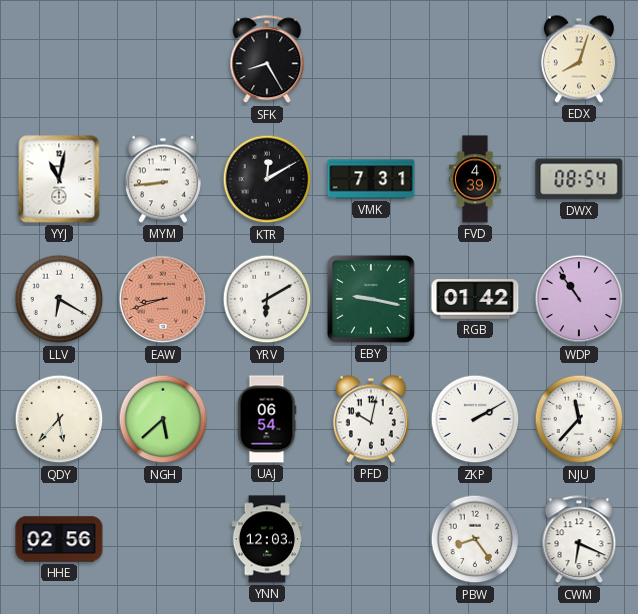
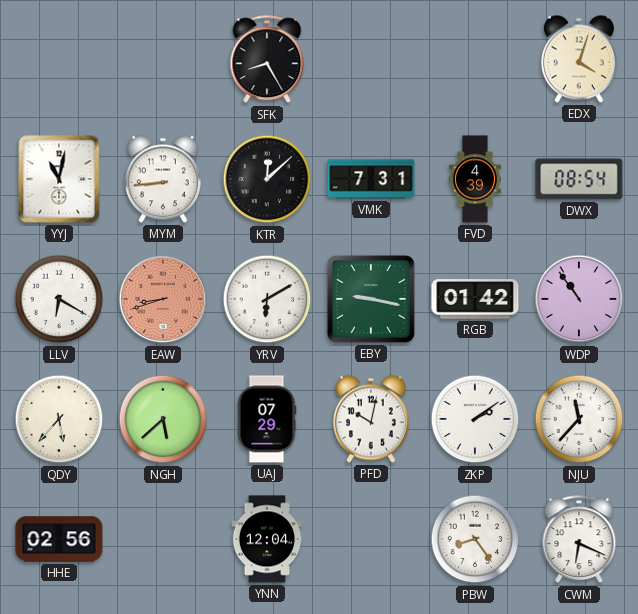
EDX: 8:03 -> 4:03
KTR: 12:10 -> 12:08
UAJ: 06:54 -> 07:29
ZKP: 2:10 -> 2:09
YNN: 12:03 -> 12:04
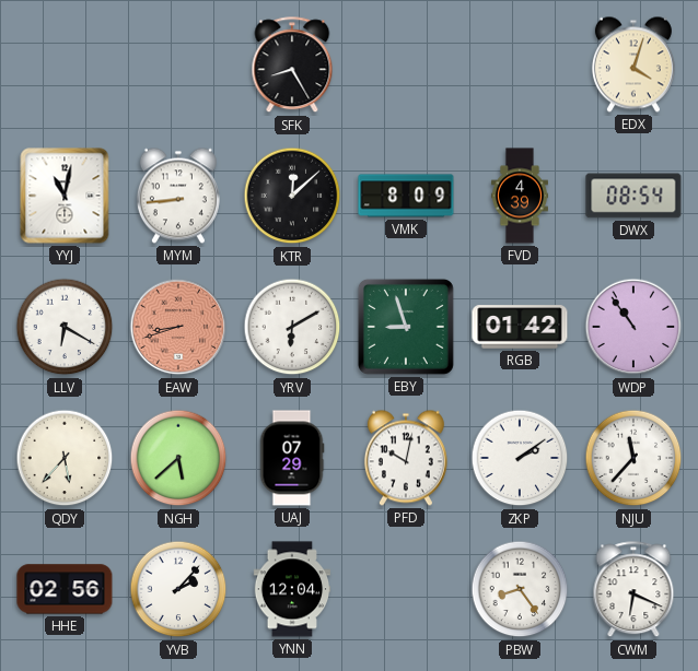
VMK: 7:31 -> 8:09
EBY: 9:17 -> 8:57
YVB: none -> 2:07
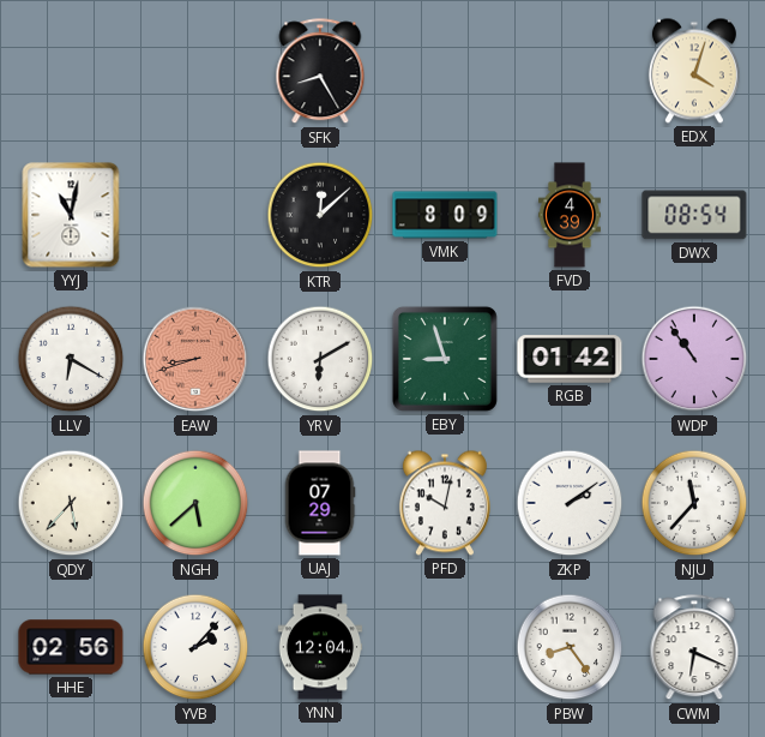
MYM: 8:44 -> none
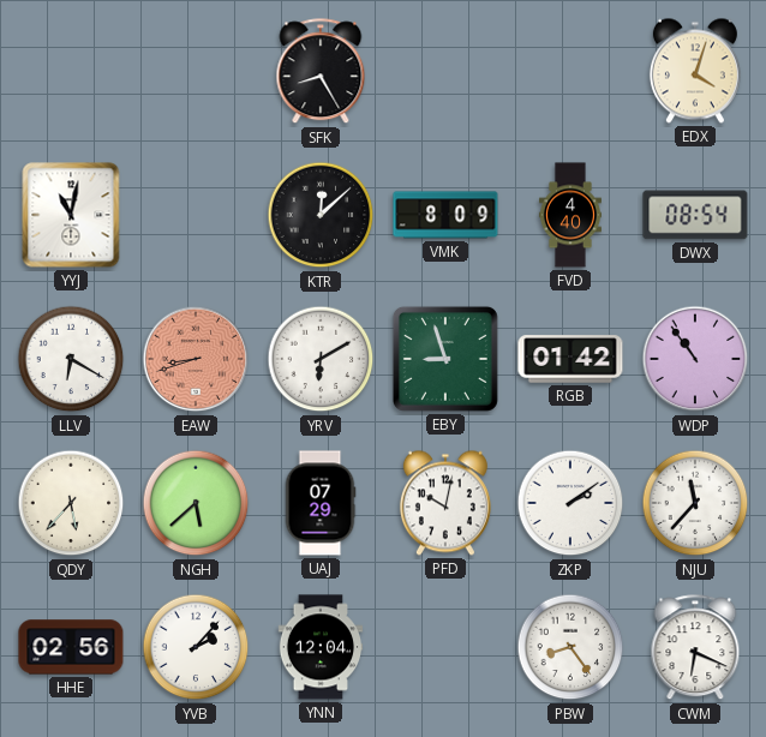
FVD: 4:39 -> 4:40
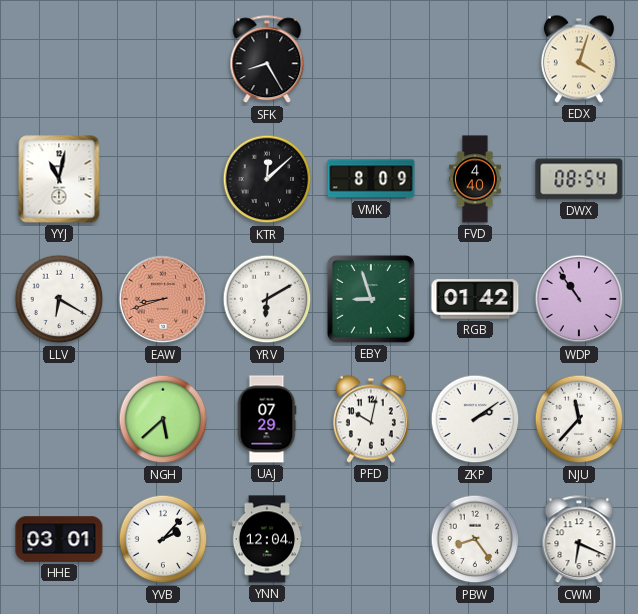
QDY: 5:37 -> none
HHE: 02:56 -> 03:01
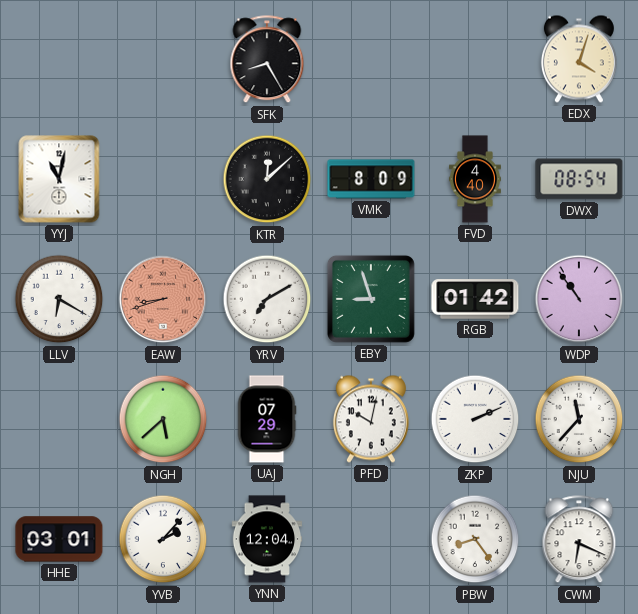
YRV: 6:10 -> 7:10
ZKP: 2:09 -> 2:11
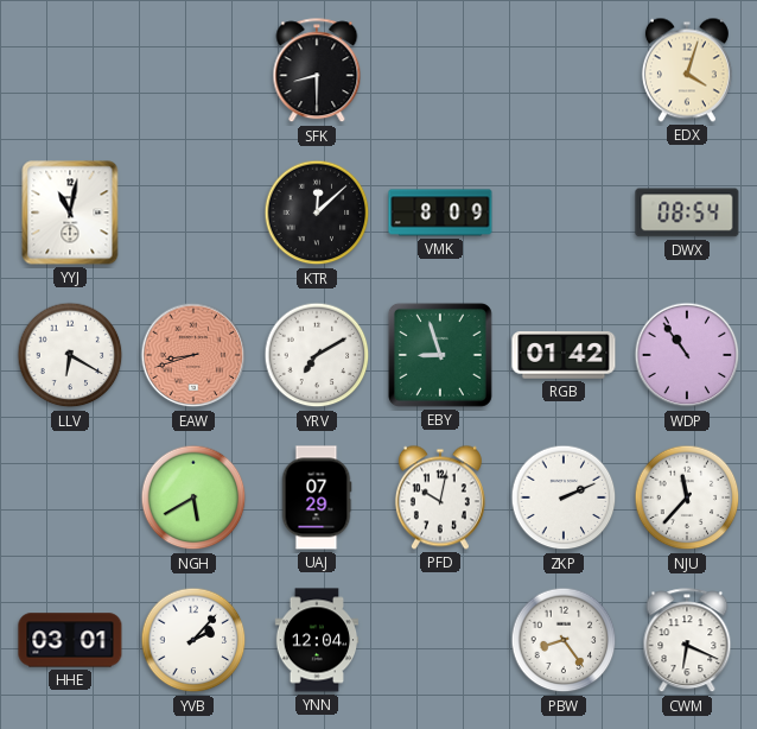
SFK: 8:25 -> 8:30
FVD: 4:40 -> none
NGH: 5:38 -> 5:40
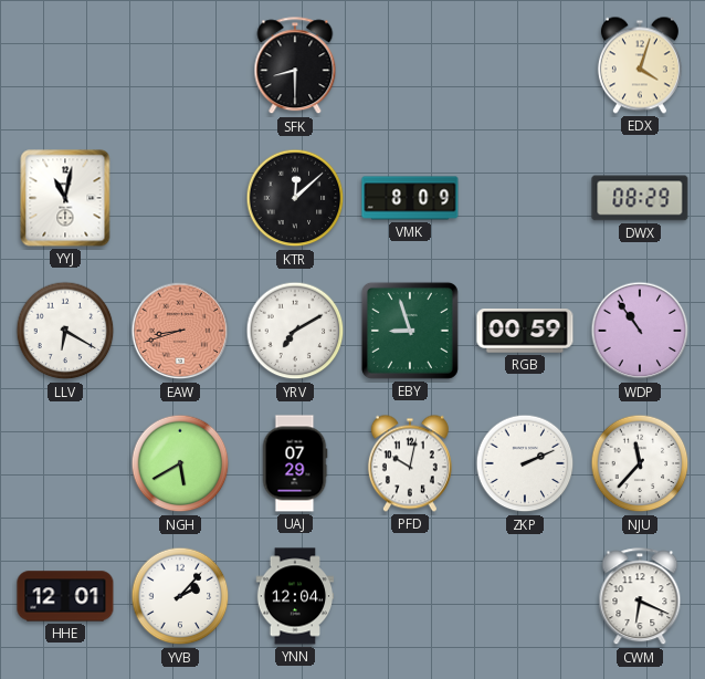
DWX: 08:54 -> 08:29
RGB: 01:42 -> 00:59
HHE: 03:01 -> 12:01
PBW: 8:24 -> none
